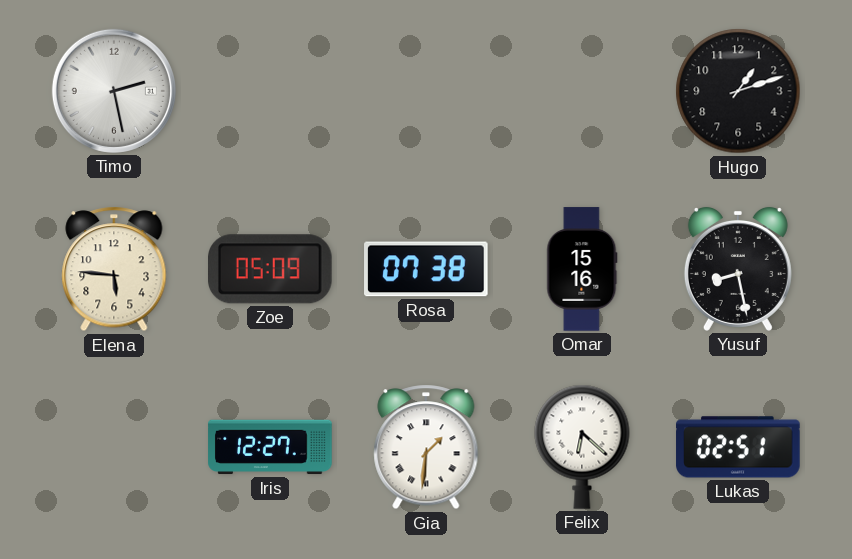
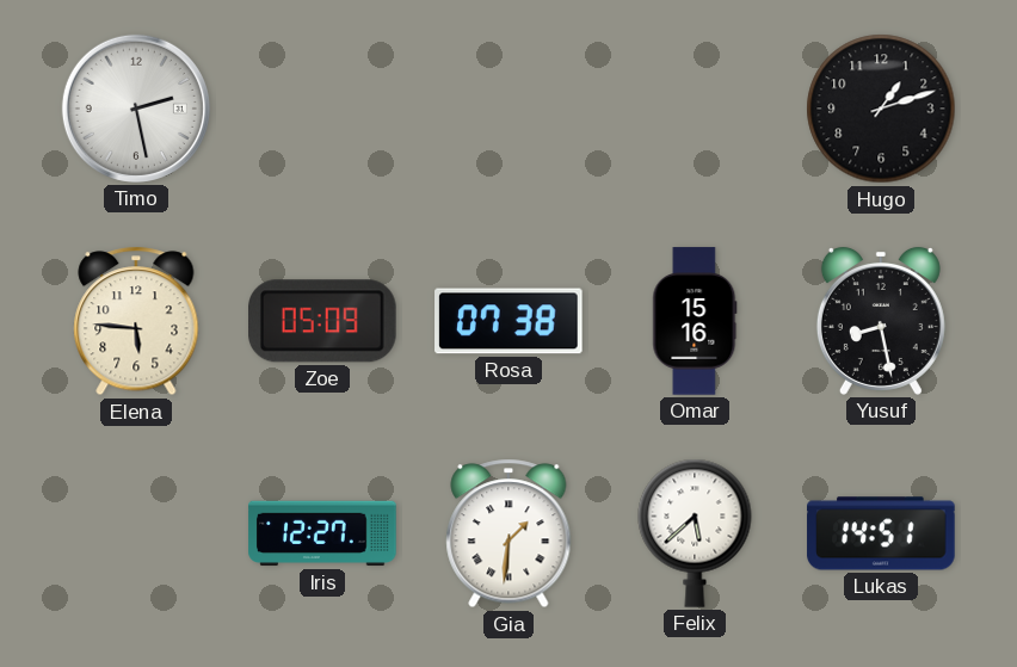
Felix: 6:22 -> 5:38
Lukas: 02:51 -> 14:51
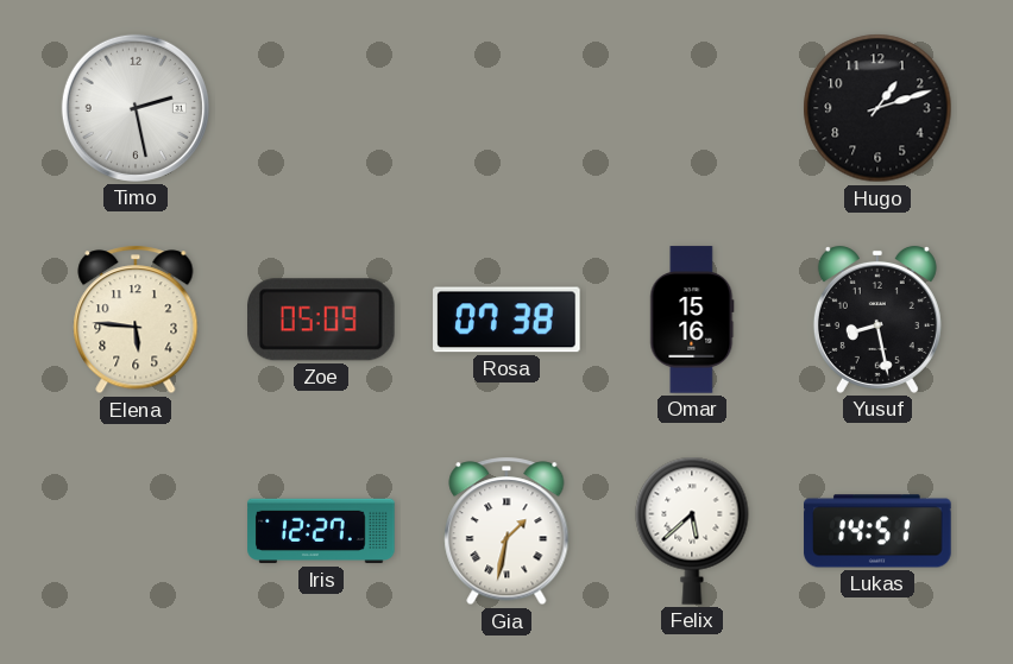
Gia: 1:31 -> 1:32
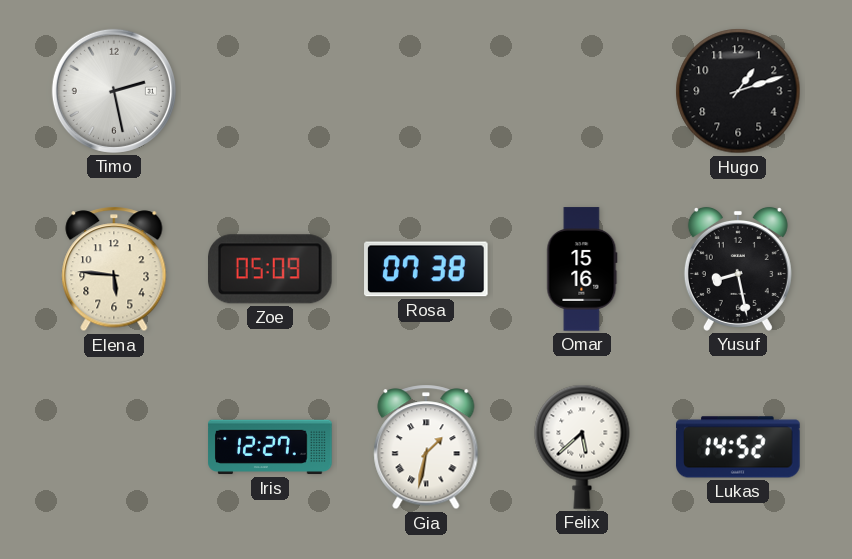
Lukas: 14:51 -> 14:52
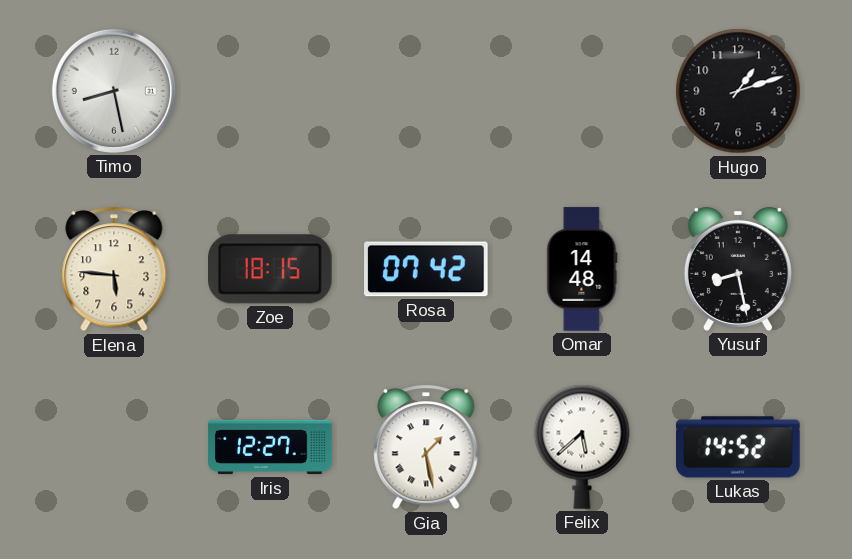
Timo: 2:28 -> 8:28
Zoe: 05:09 -> 18:15
Rosa: 07:38 -> 07:42
Omar: 15:16 -> 14:48
Gia: 1:32 -> 1:28
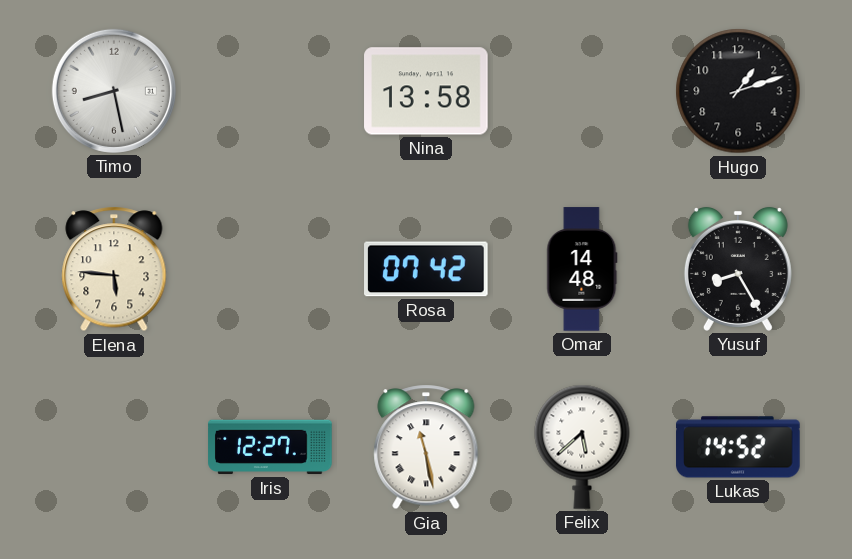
Nina: none -> 13:58
Zoe: 18:15 -> none
Yusuf: 8:28 -> 8:25
Gia: 1:28 -> 11:28
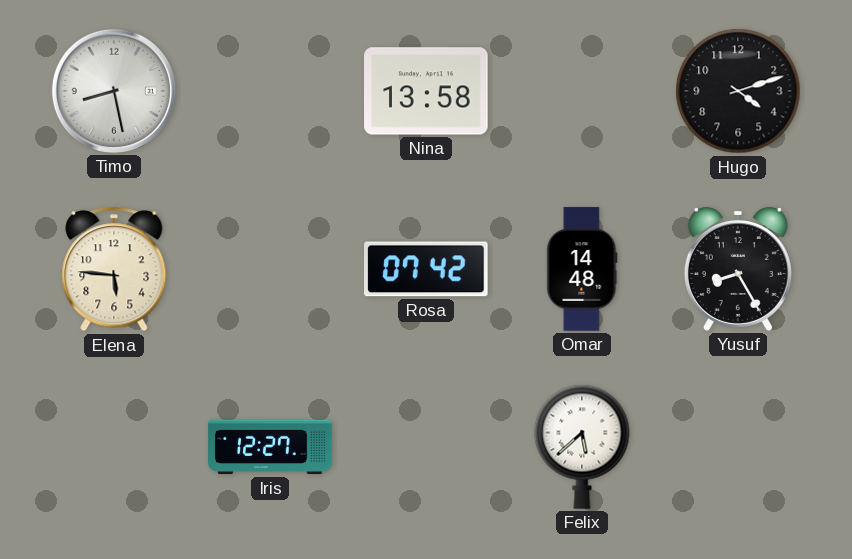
Hugo: 1:12 -> 4:12
Gia: 11:28 -> none
Lukas: 14:52 -> none
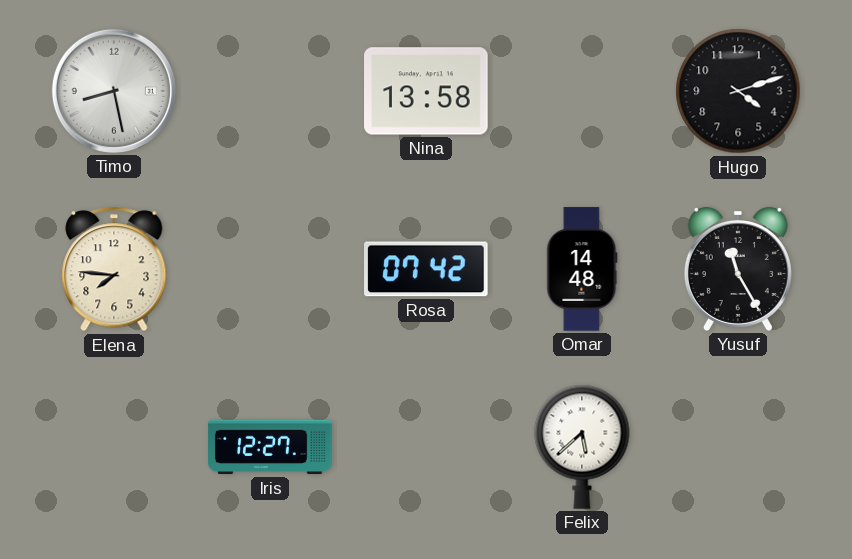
Elena: 5:46 -> 7:46
Yusuf: 8:25 -> 11:25
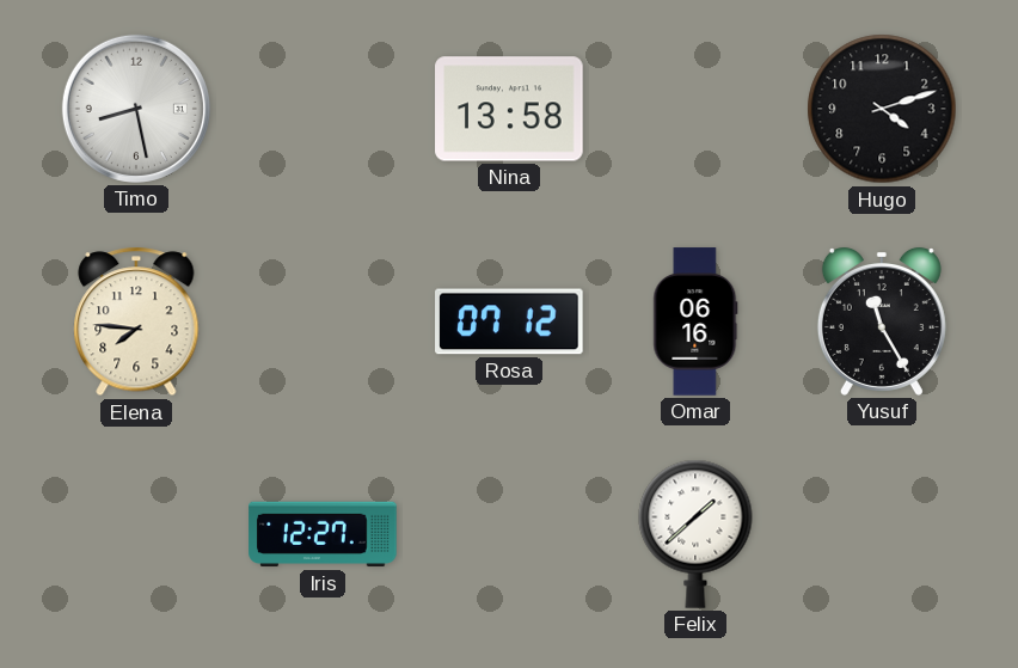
Rosa: 07:42 -> 07:12
Omar: 14:48 -> 06:16
Felix: 5:38 -> 1:38
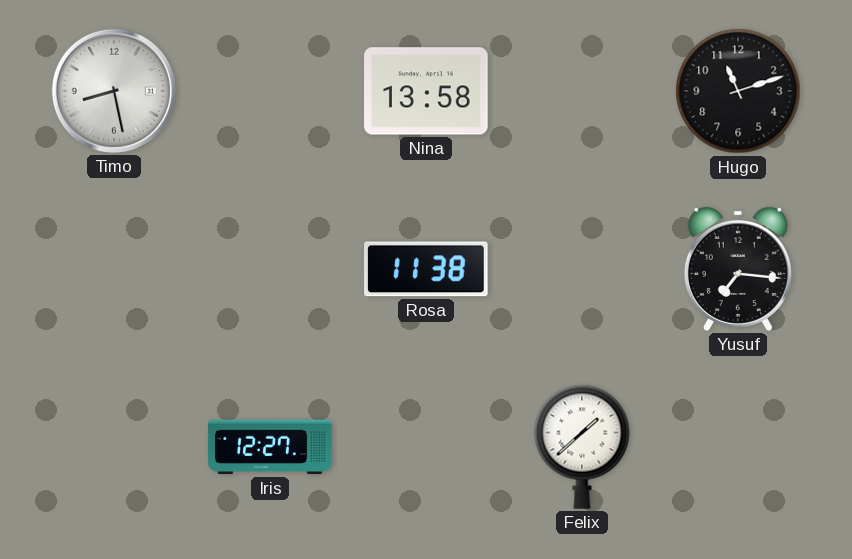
Hugo: 4:12 -> 11:12
Elena: 7:46 -> none
Rosa: 07:12 -> 11:38
Omar: 06:16 -> none
Yusuf: 11:25 -> 7:16
